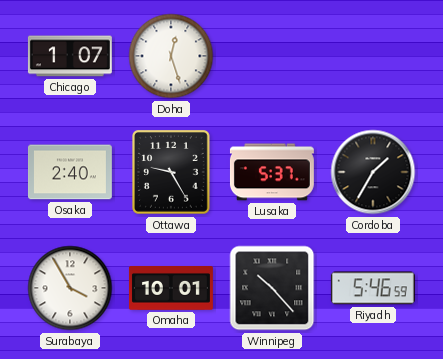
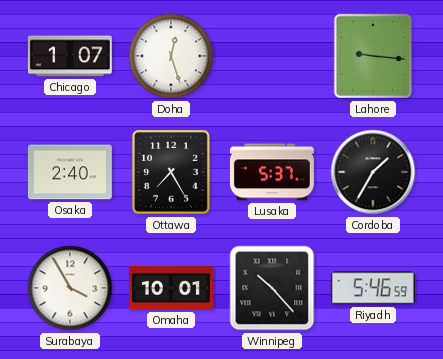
Lahore: none -> 9:16
Ottawa: 9:25 -> 7:25
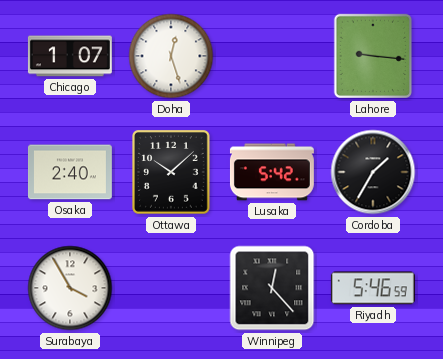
Ottawa: 7:25 -> 10:08
Lusaka: 5:37 -> 5:42
Omaha: 10:01 -> none
Winnipeg: 10:23 -> 12:23
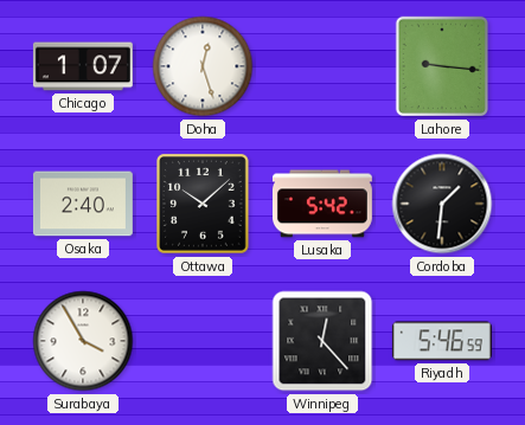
Cordoba: 1:35 -> 1:31
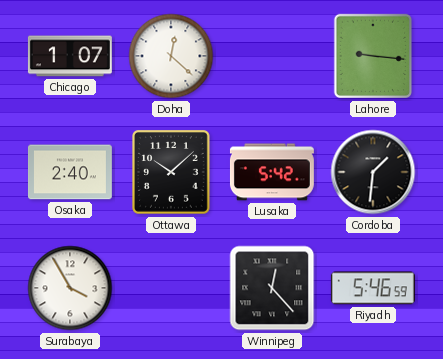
Doha: 12:27 -> 12:22
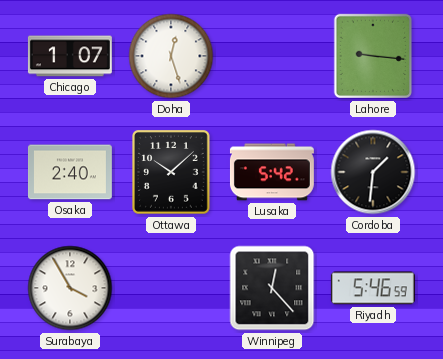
Doha: 12:22 -> 12:27
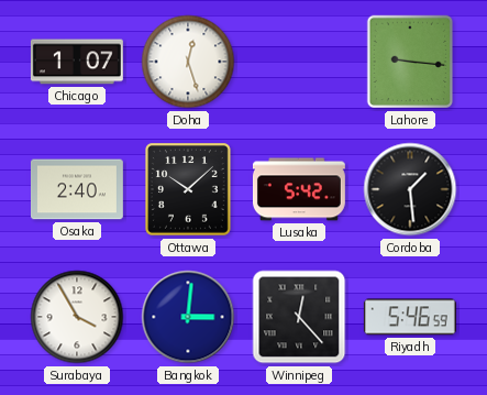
Cordoba: 1:31 -> 1:29
Bangkok: none -> 3:01
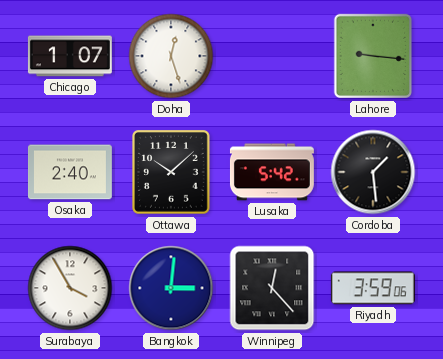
Riyadh: 5:46 -> 3:59
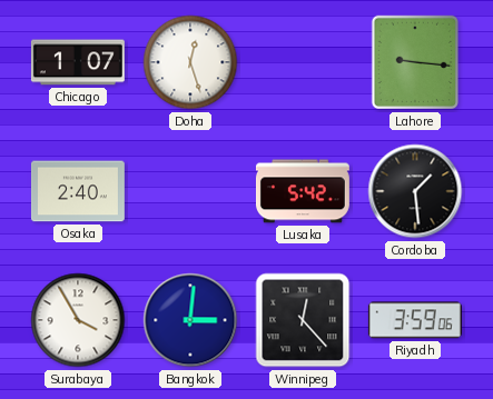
Ottawa: 10:08 -> none
